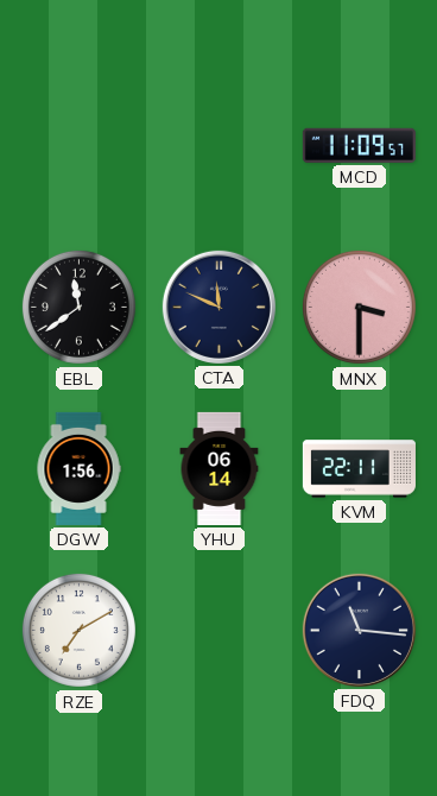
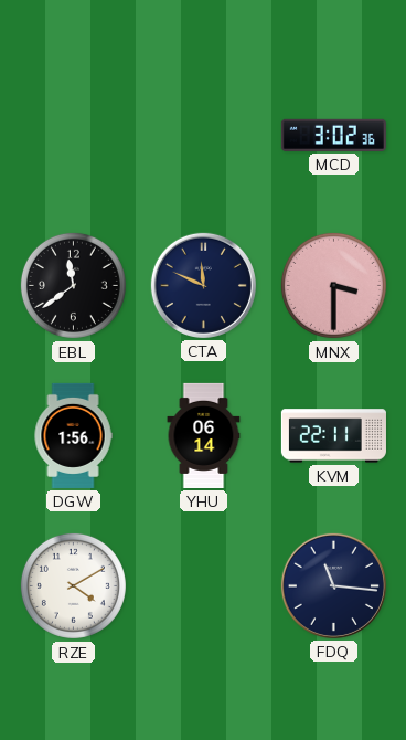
MCD: 11:09 -> 3:02
RZE: 7:10 -> 4:10
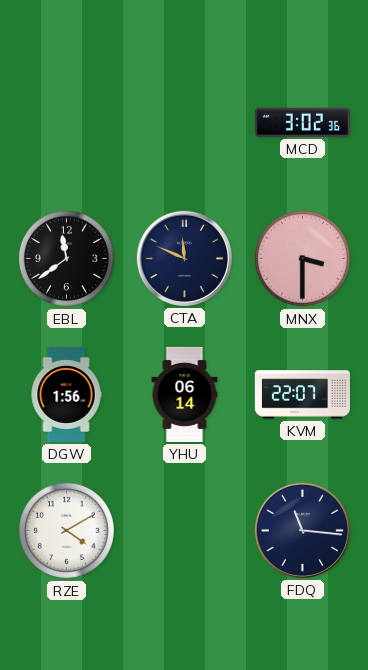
KVM: 22:11 -> 22:07
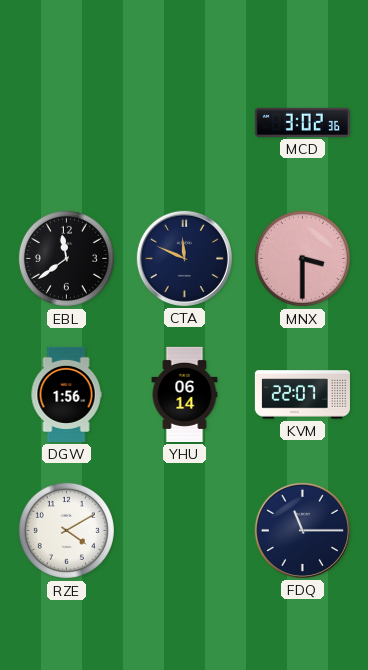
FDQ: 11:16 -> 11:15
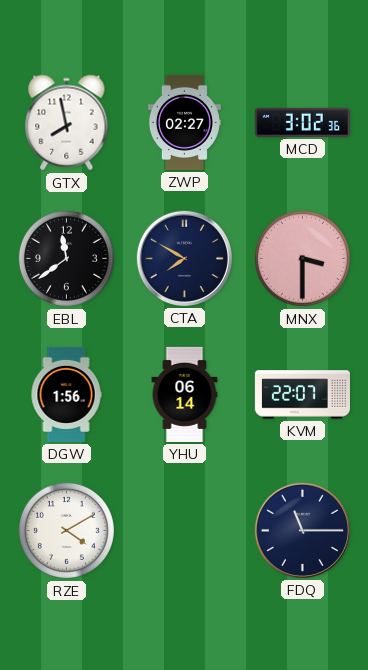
GTX: none -> 7:58
ZWP: none -> 02:27
CTA: 11:49 -> 7:50
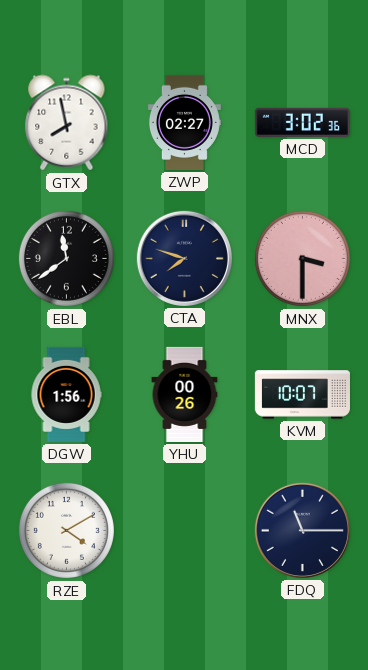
CTA: 7:50 -> 7:48
YHU: 06:14 -> 00:26
KVM: 22:07 -> 10:07
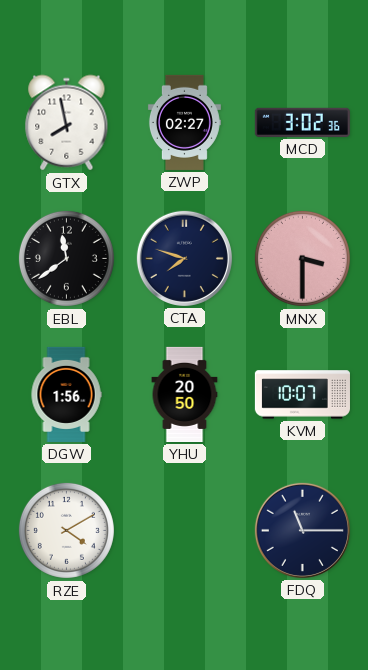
YHU: 00:26 -> 20:50
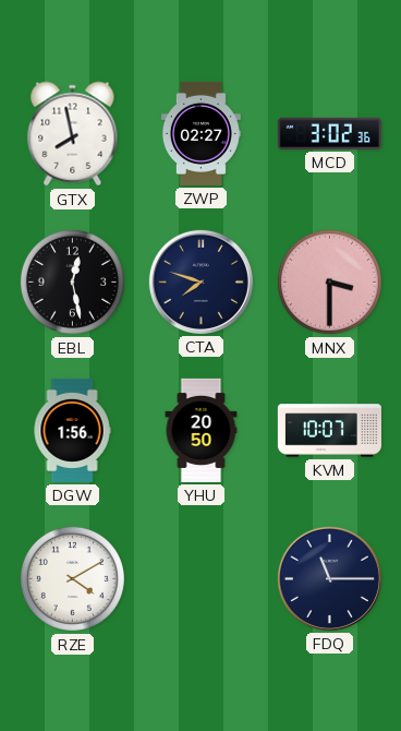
EBL: 11:39 -> 12:28
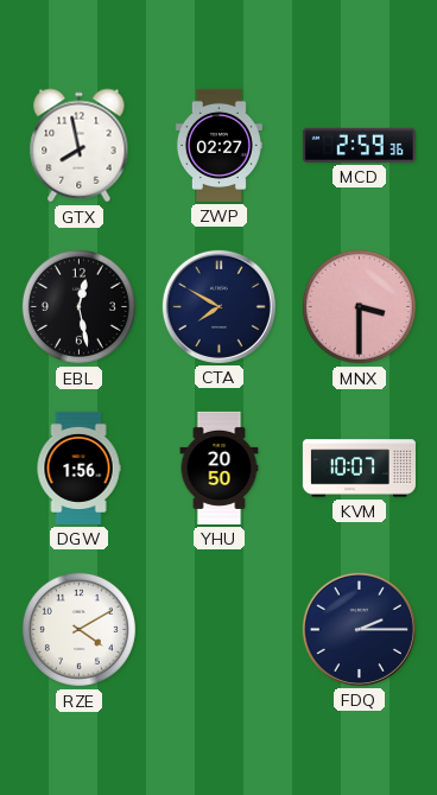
MCD: 3:02 -> 2:59
CTA: 7:48 -> 7:50
FDQ: 11:15 -> 2:15
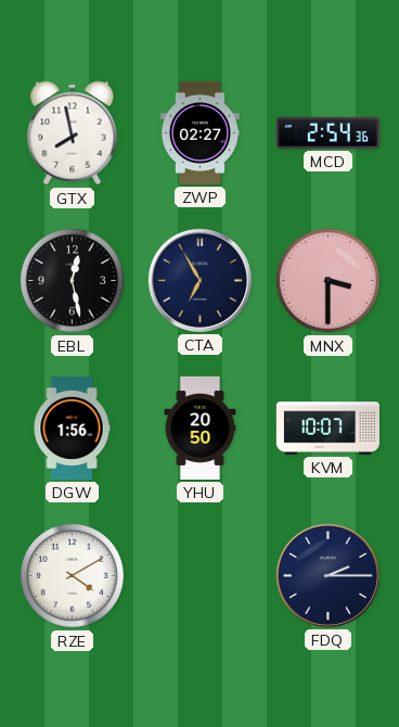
MCD: 2:59 -> 2:54
CTA: 7:50 -> 6:55
